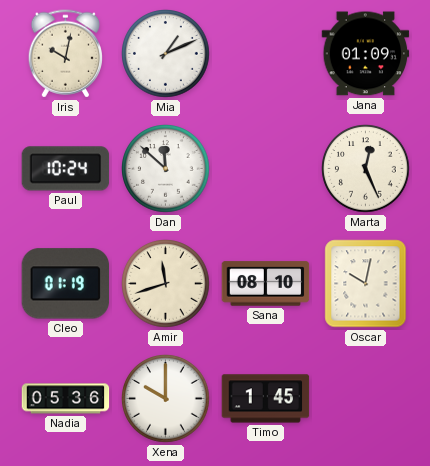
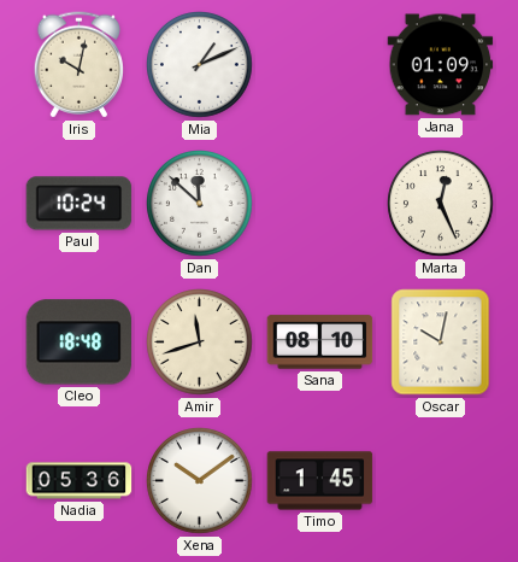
Cleo: 01:19 -> 18:48
Xena: 10:00 -> 10:09
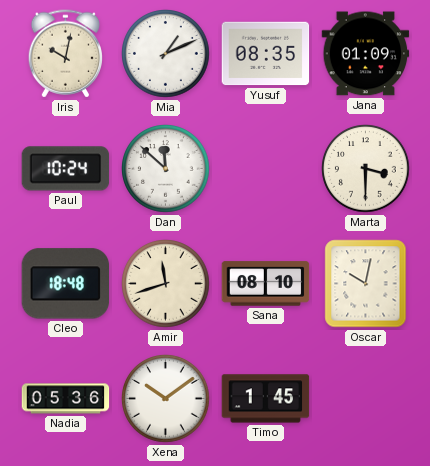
Yusuf: none -> 08:35
Marta: 12:26 -> 3:30
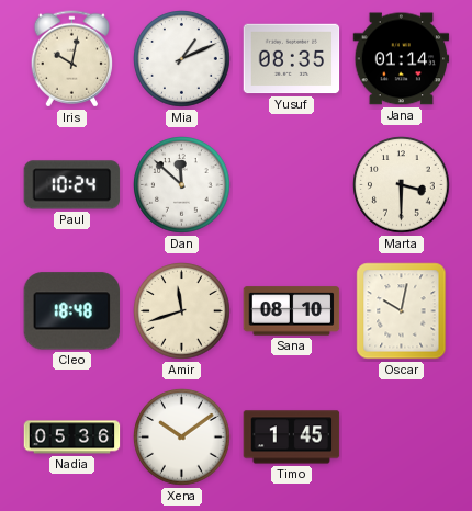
Jana: 01:09 -> 01:14
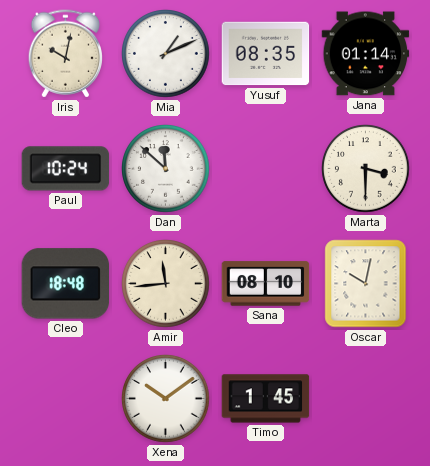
Amir: 11:42 -> 11:44
Nadia: 05:36 -> none
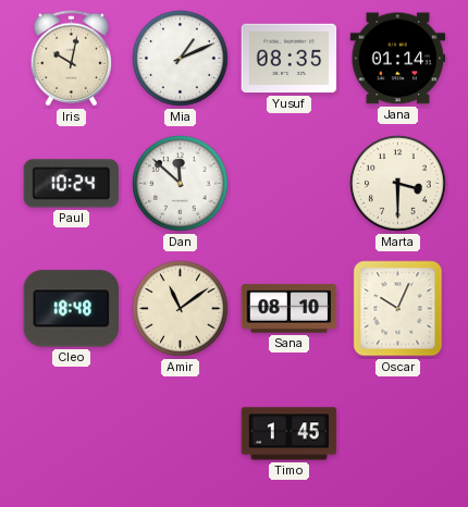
Amir: 11:44 -> 11:09
Oscar: 10:02 -> 10:04
Xena: 10:09 -> none
